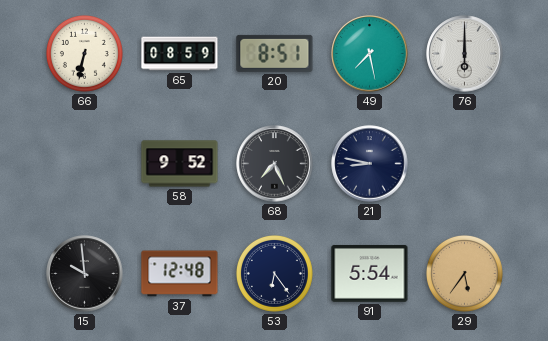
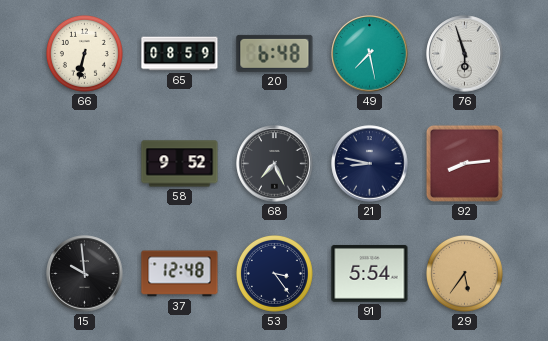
20: 8:51 -> 6:48
76: 6:00 -> 5:57
92: none -> 8:14
53: 6:24 -> 3:24
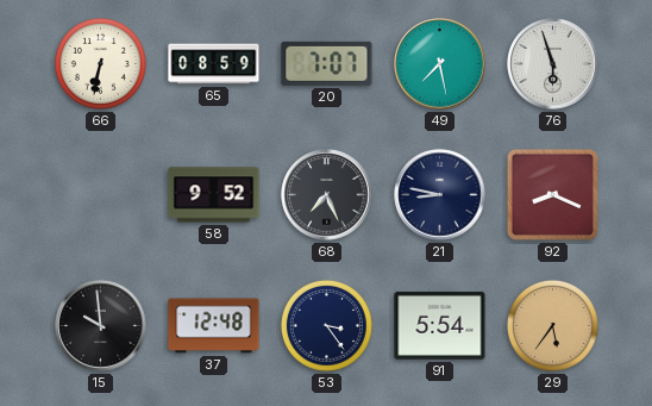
20: 6:48 -> 7:07
92: 8:14 -> 8:19
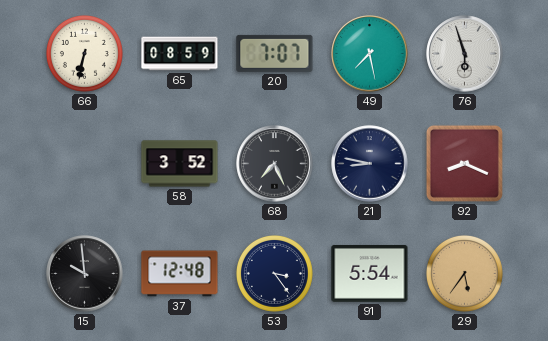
58: 9:52 -> 3:52
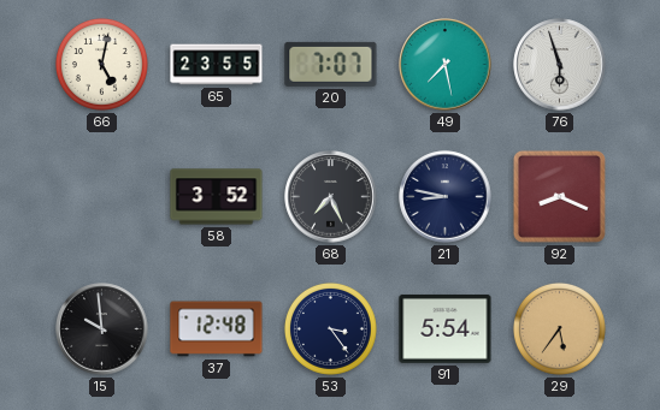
66: 6:32 -> 5:02
65: 08:59 -> 23:55
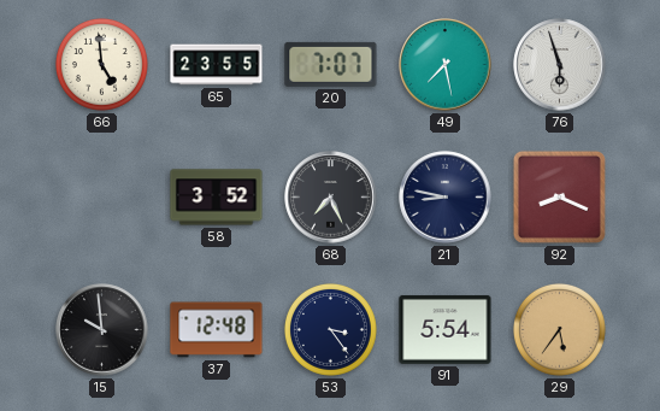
66: 5:02 -> 4:59
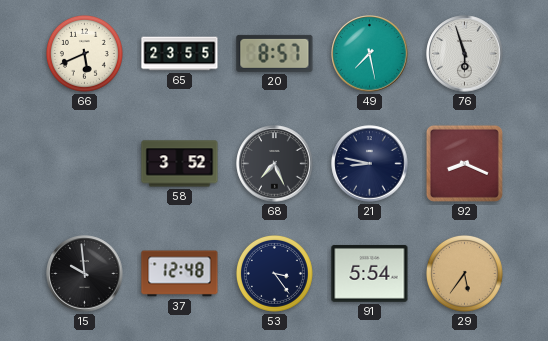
66: 4:59 -> 5:41
20: 7:07 -> 8:57
